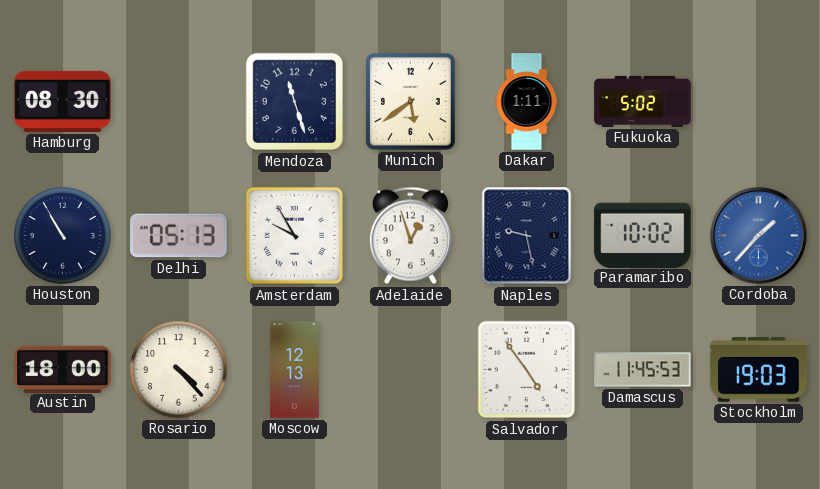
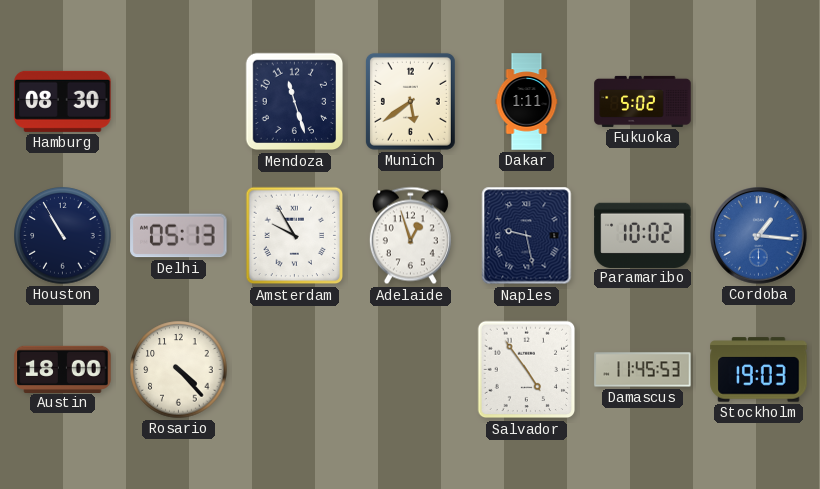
Cordoba: 1:37 -> 1:16
Moscow: 12:13 -> none
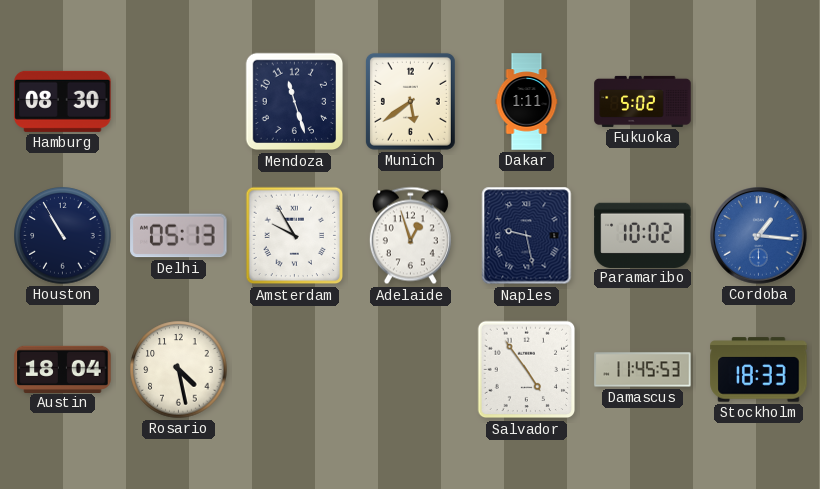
Austin: 18:00 -> 18:04
Rosario: 4:23 -> 4:28
Stockholm: 19:03 -> 18:33
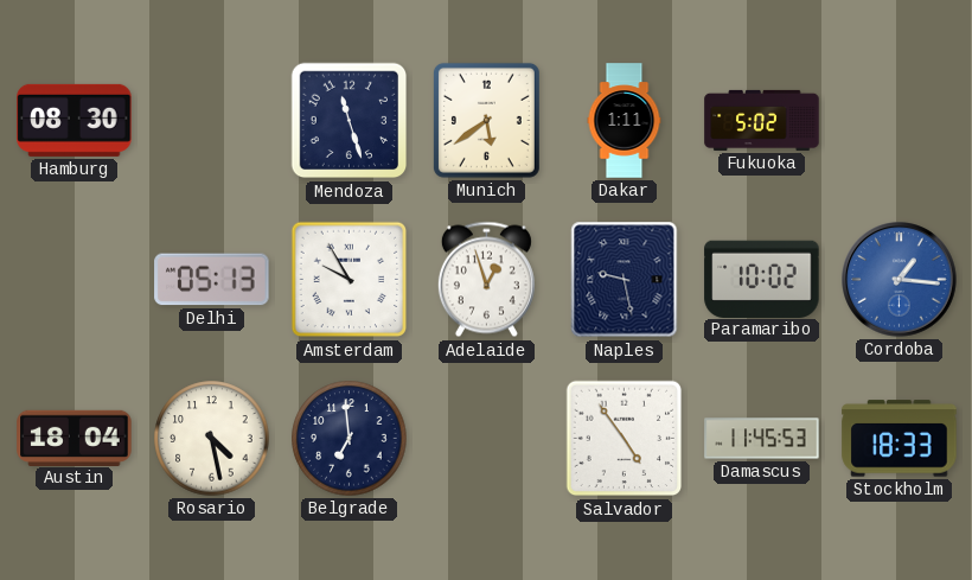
Houston: 10:55 -> none
Belgrade: none -> 6:59
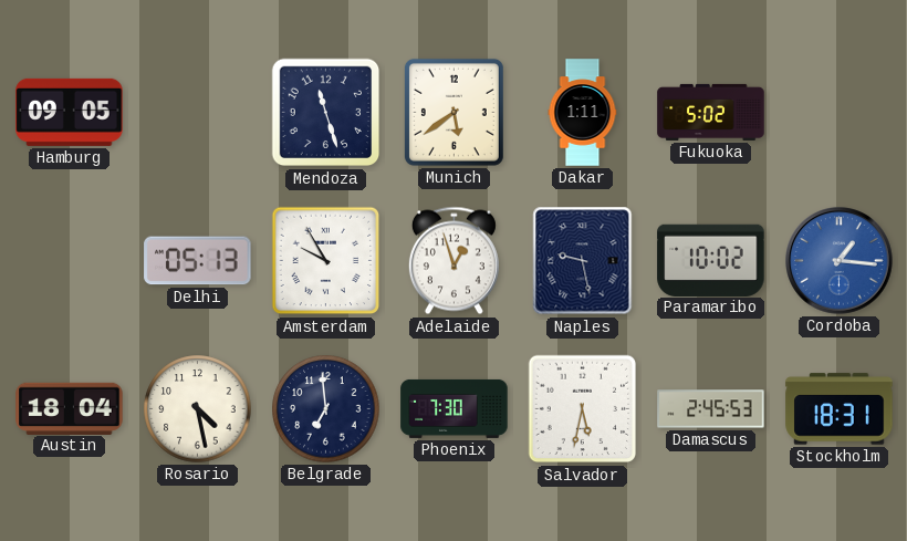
Hamburg: 08:30 -> 09:05
Phoenix: none -> 7:30
Salvador: 4:54 -> 5:32
Damascus: 11:45 -> 2:45
Stockholm: 18:33 -> 18:31
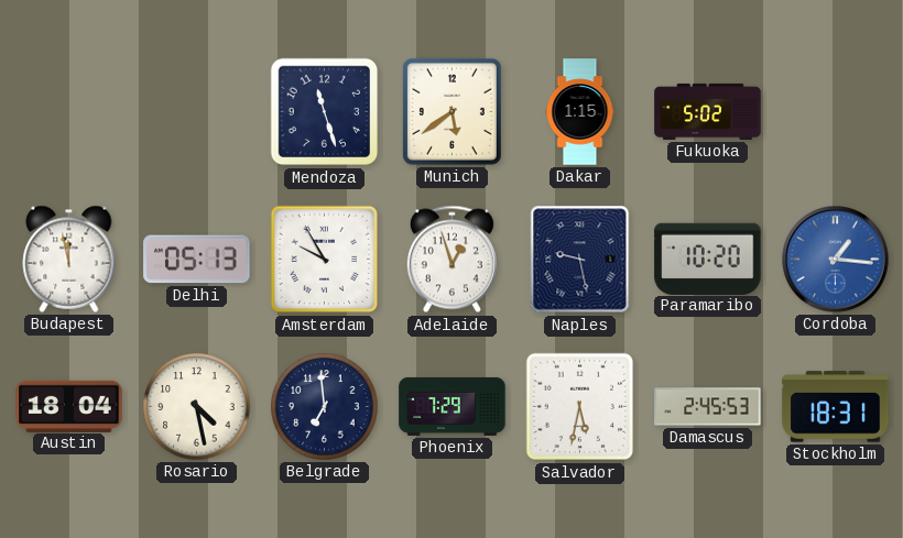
Hamburg: 09:05 -> none
Dakar: 1:11 -> 1:15
Budapest: none -> 11:58
Paramaribo: 10:02 -> 10:20
Phoenix: 7:30 -> 7:29
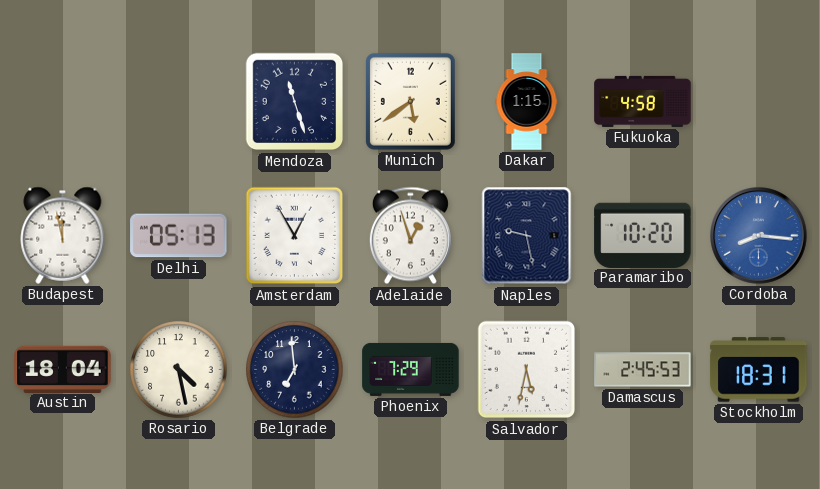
Fukuoka: 5:02 -> 4:58
Amsterdam: 9:55 -> 12:55
Cordoba: 1:16 -> 8:16
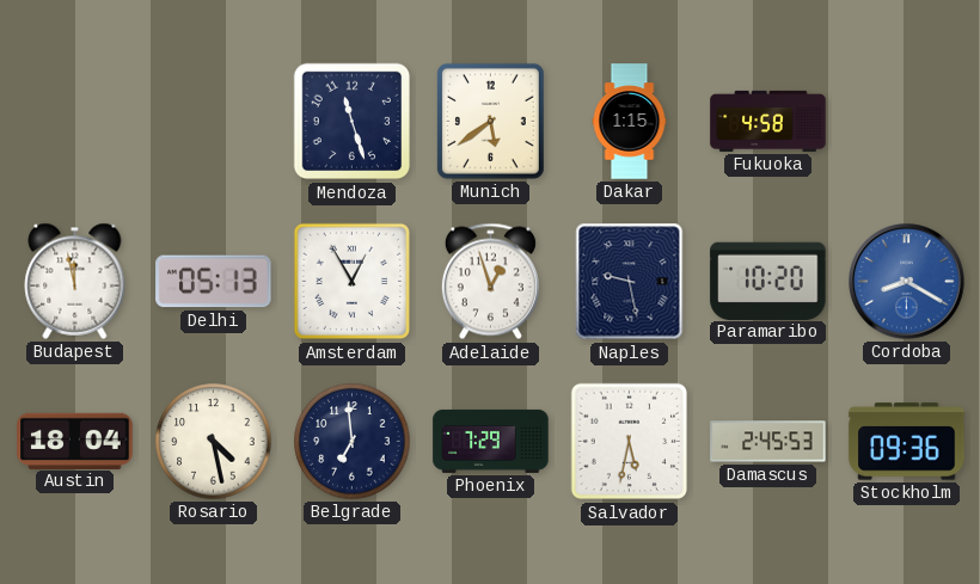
Cordoba: 8:16 -> 8:20
Stockholm: 18:31 -> 09:36
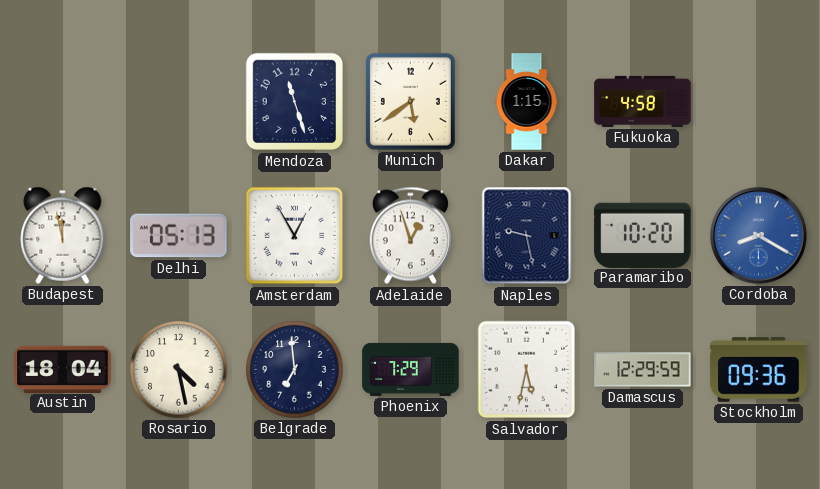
Damascus: 2:45 -> 12:29
